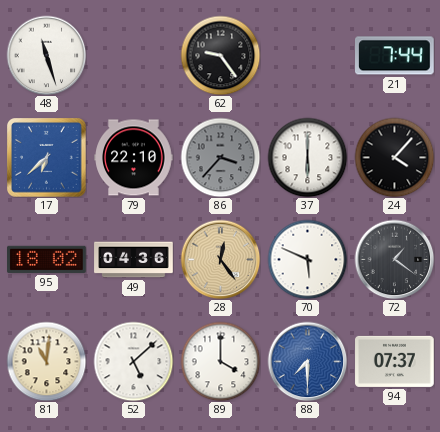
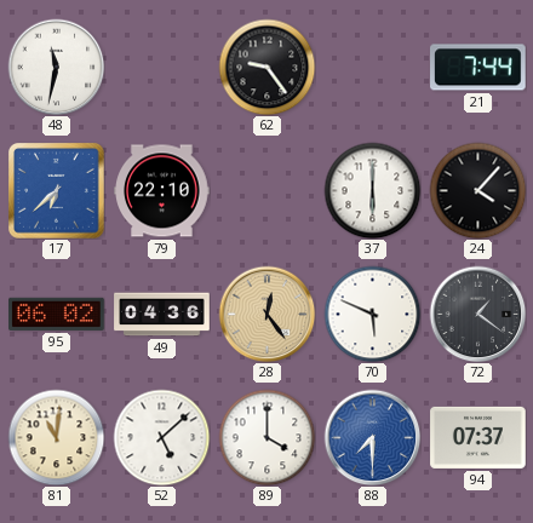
48: 11:27 -> 11:32
86: 3:37 -> none
95: 18:02 -> 06:02
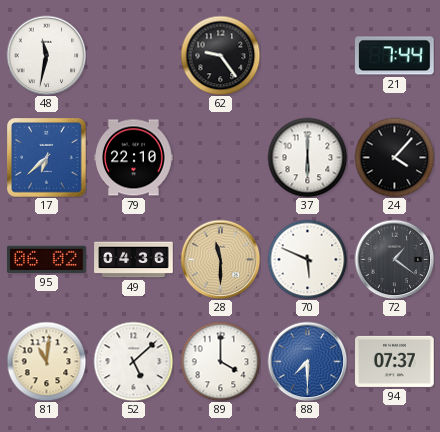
28: 12:24 -> 11:30
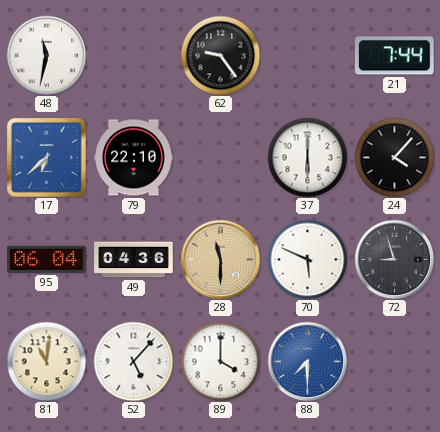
95: 06:02 -> 06:04
72: 1:21 -> 8:57
52: 5:08 -> 5:07
94: 07:37 -> none
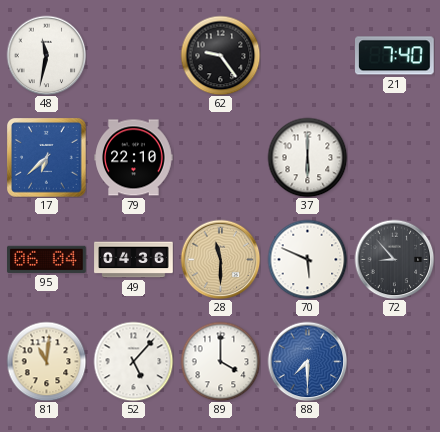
21: 7:44 -> 7:40
24: 4:07 -> none
72: 8:57 -> 8:53
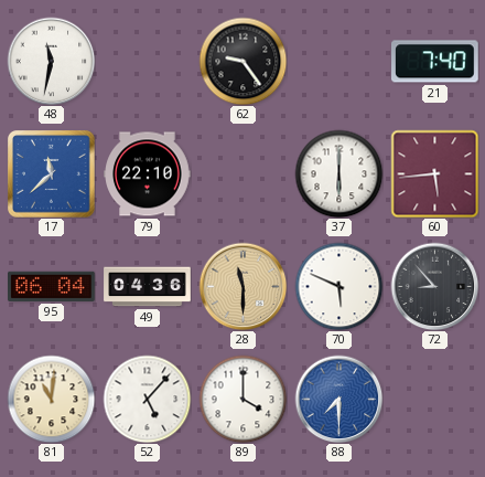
17: 6:38 -> 11:38
60: none -> 5:44
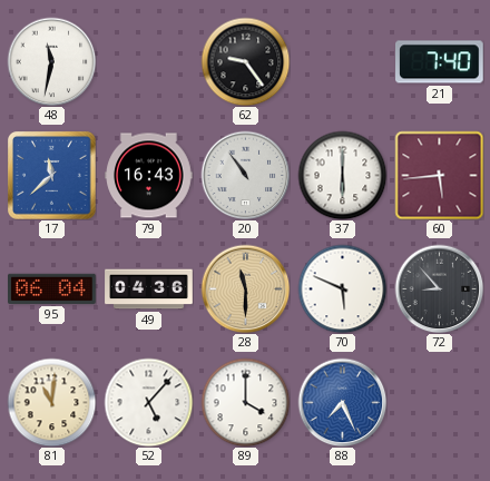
79: 22:10 -> 16:43
20: none -> 10:54
88: 7:30 -> 7:26
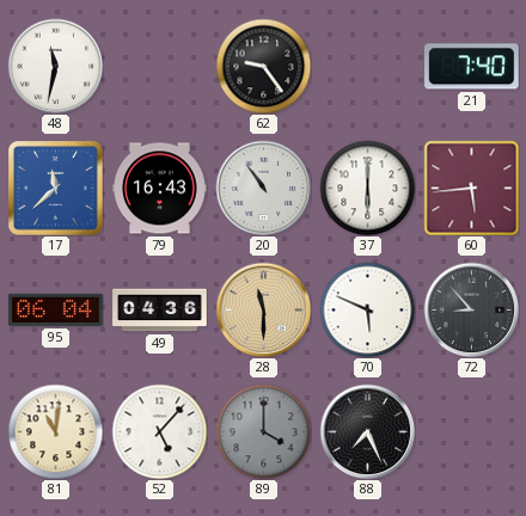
89 dial: white -> grey
88 dial: blue -> black
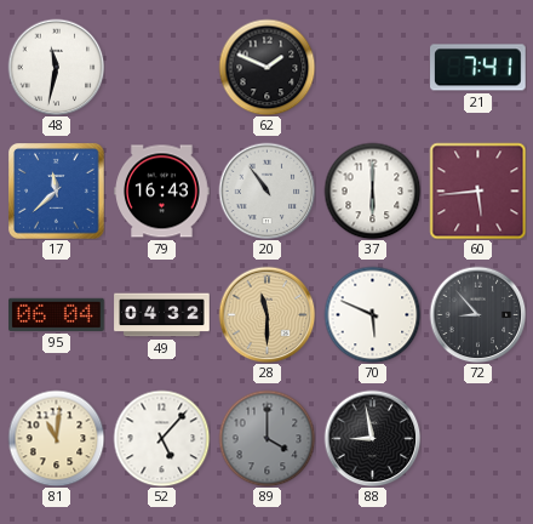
62: 9:24 -> 1:49
21: 7:40 -> 7:41
49: 04:36 -> 04:32
88: 7:26 -> 8:58
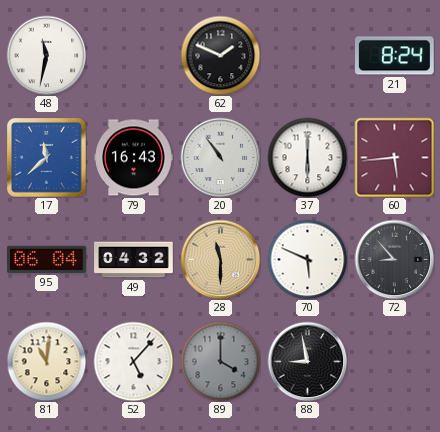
21: 7:41 -> 8:24
